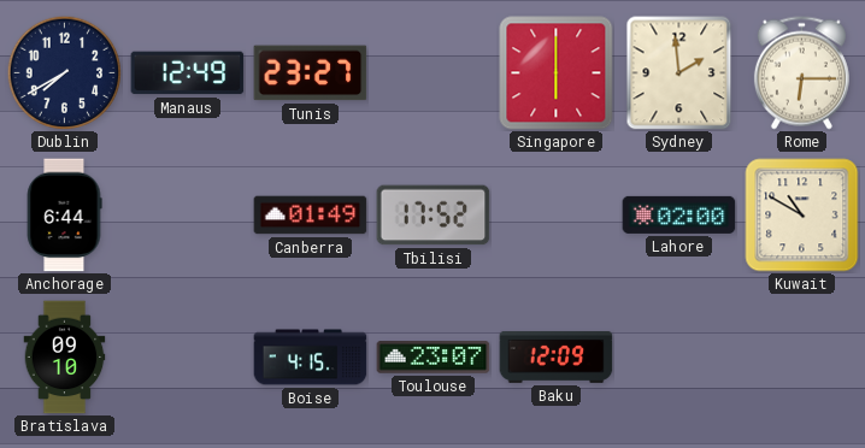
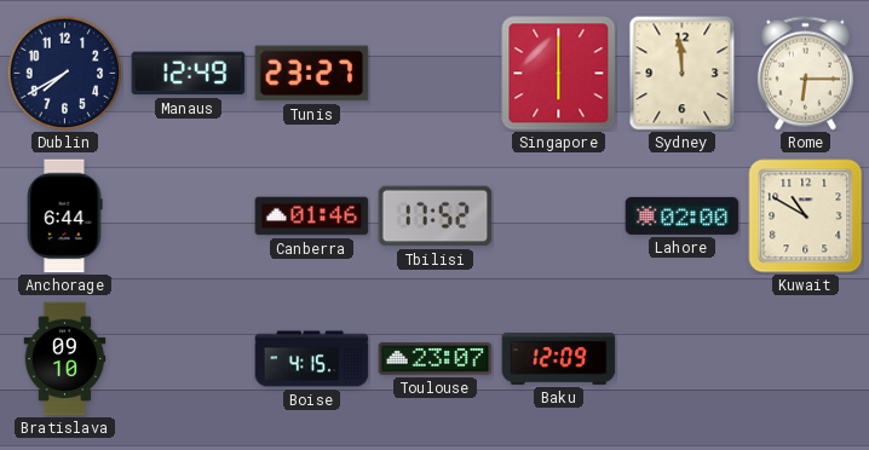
Sydney: 1:59 -> 11:59
Canberra: 01:49 -> 01:46
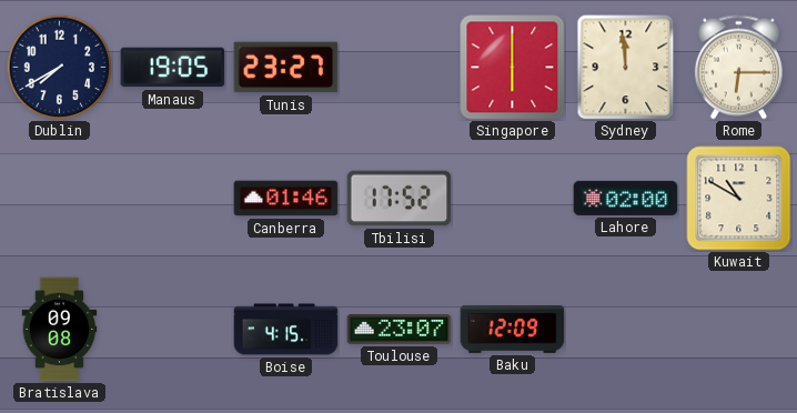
Manaus: 12:49 -> 19:05
Anchorage: 6:44 -> none
Bratislava: 09:10 -> 09:08
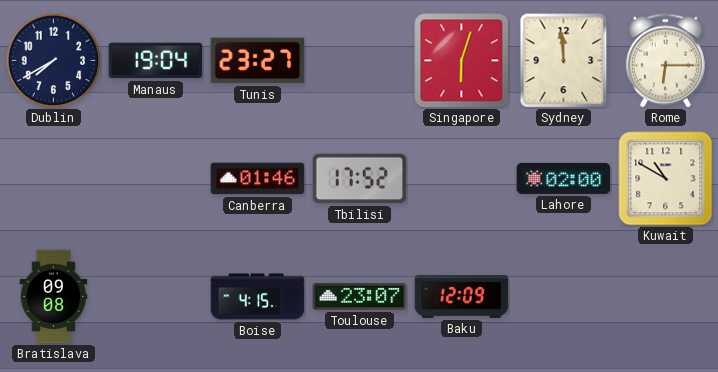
Manaus: 19:05 -> 19:04
Singapore: 6:00 -> 6:03
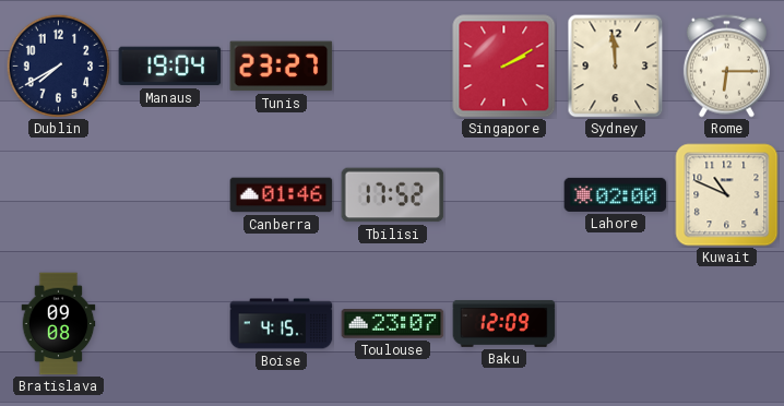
Singapore: 6:03 -> 2:10
Kuwait: 10:50 -> 10:49
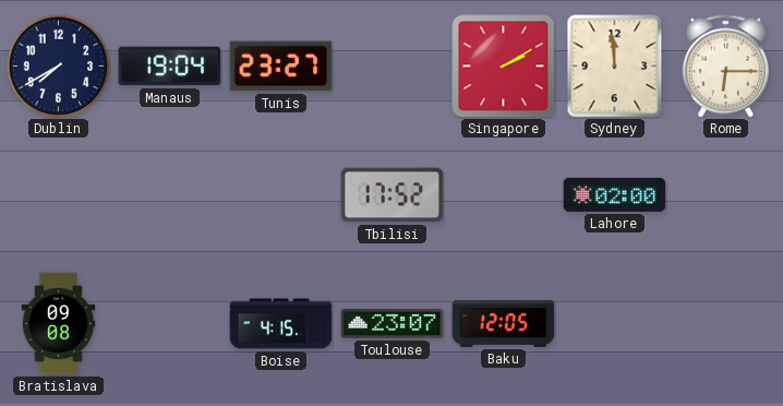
Canberra: 01:46 -> none
Kuwait: 10:49 -> none
Baku: 12:09 -> 12:05
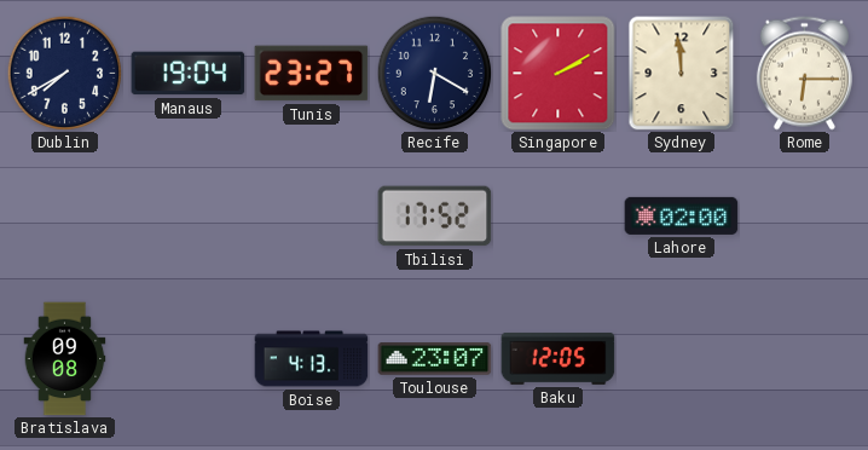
Recife: none -> 6:20
Boise: 4:15 -> 4:13
